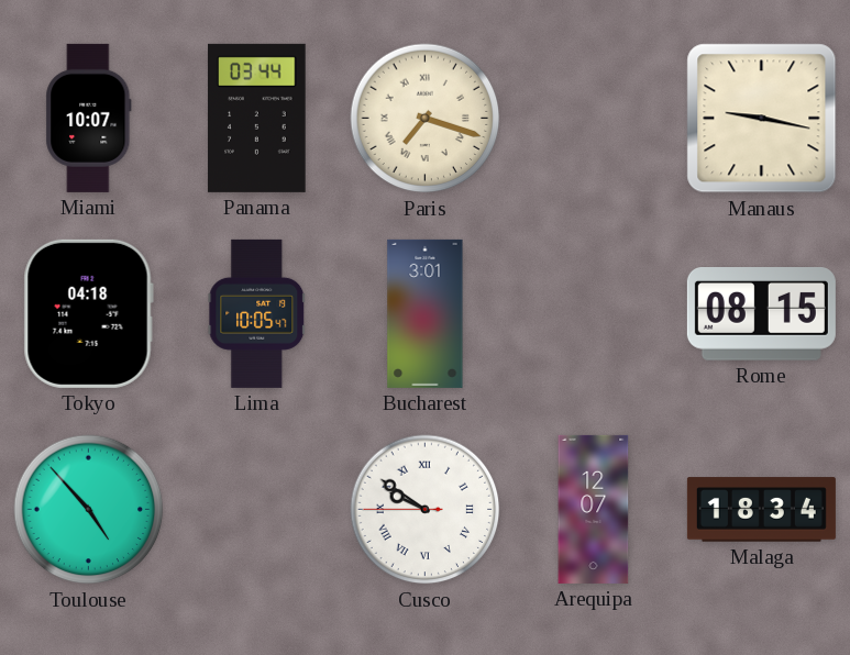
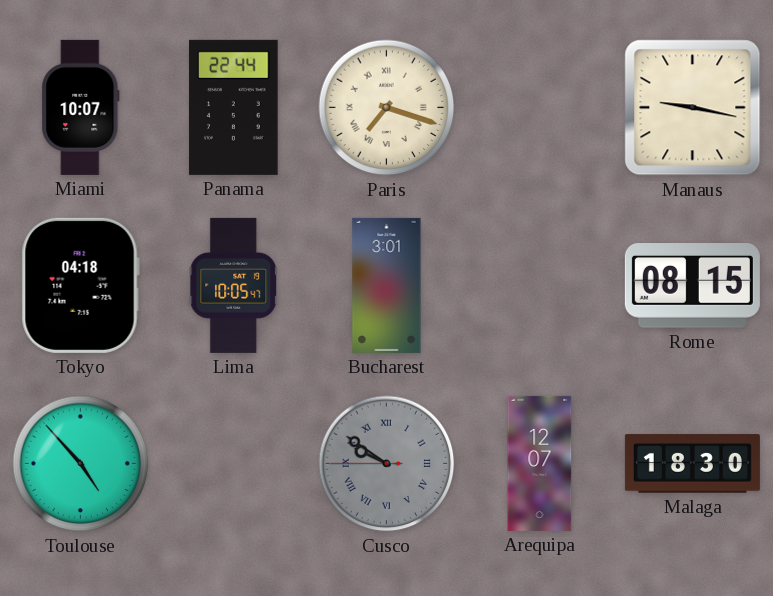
Panama: 03:44 -> 22:44
Cusco dial: white -> grey
Malaga: 18:34 -> 18:30
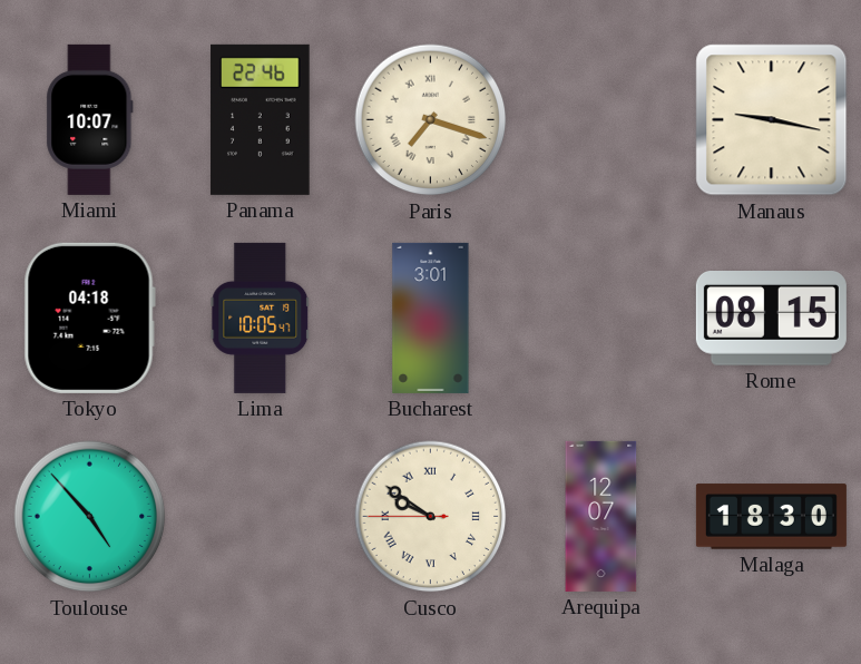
Panama: 22:44 -> 22:46
Cusco dial: grey -> cream
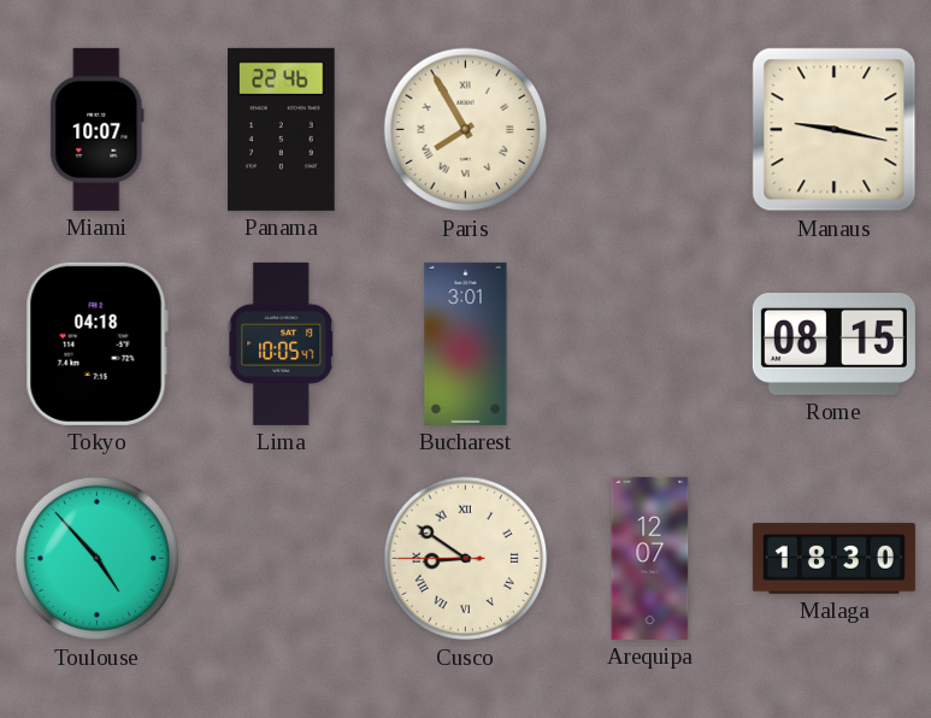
Paris: 7:18 -> 7:55
Cusco: 9:50 -> 8:50
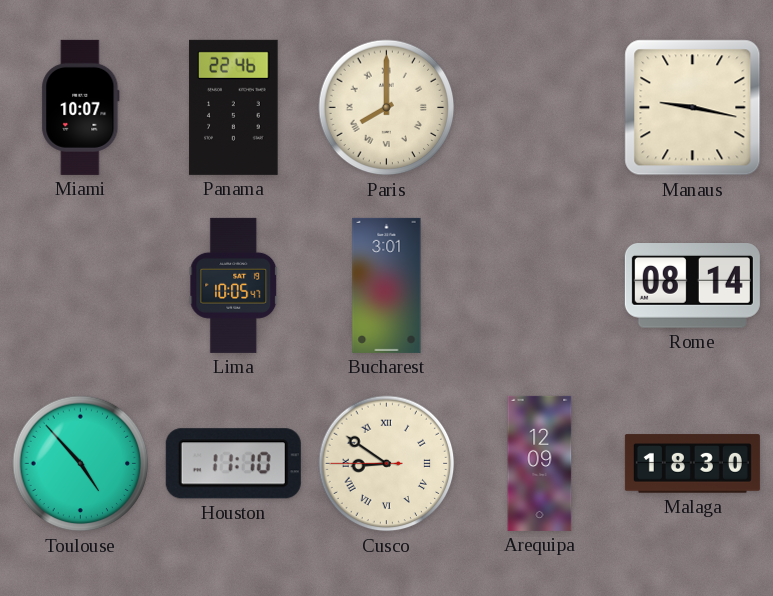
Paris: 7:55 -> 8:00
Tokyo: 04:18 -> none
Rome: 08:15 -> 08:14
Houston: none -> 11:10
Arequipa: 12:07 -> 12:09
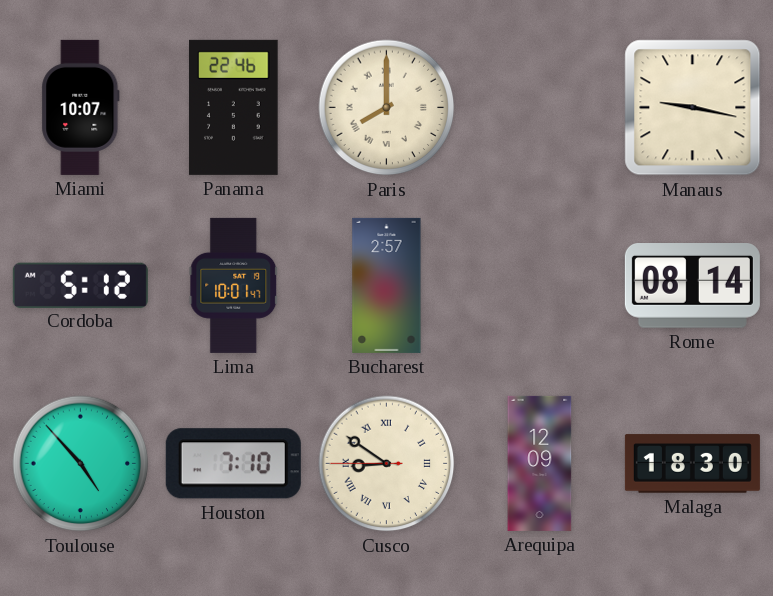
Cordoba: none -> 5:12
Lima: 10:05 -> 10:01
Bucharest: 3:01 -> 2:57
Houston: 11:10 -> 7:10
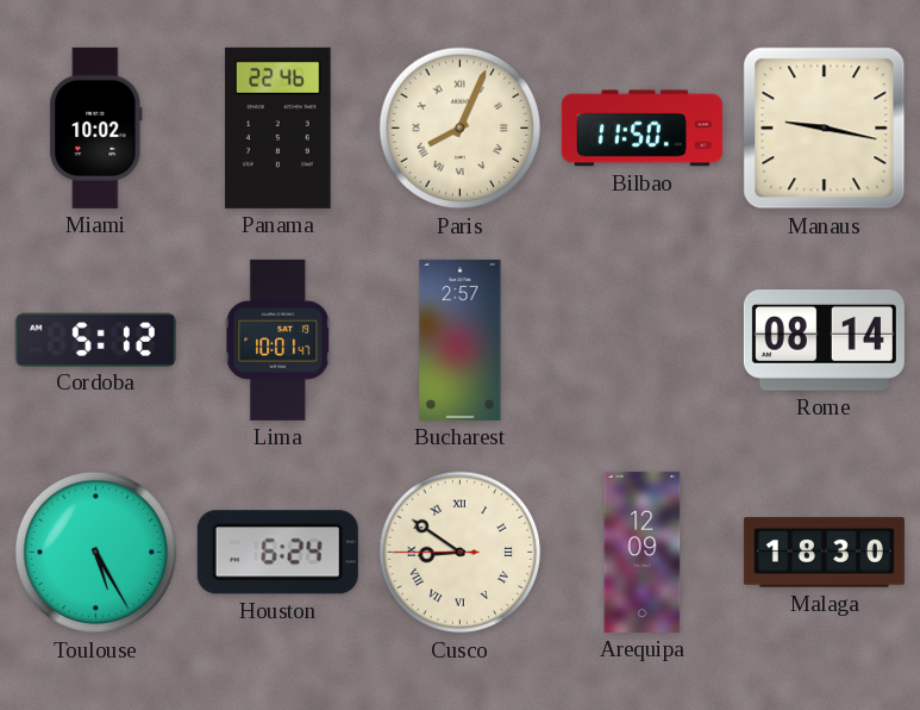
Miami: 10:07 -> 10:02
Paris: 8:00 -> 8:04
Bilbao: none -> 11:50
Toulouse: 4:53 -> 5:25
Houston: 7:10 -> 6:24
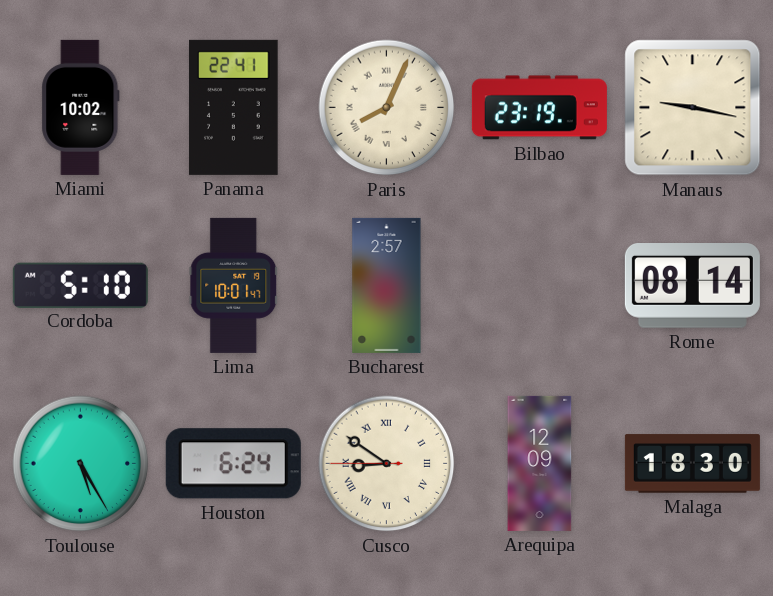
Panama: 22:46 -> 22:41
Bilbao: 11:50 -> 23:19
Cordoba: 5:12 -> 5:10
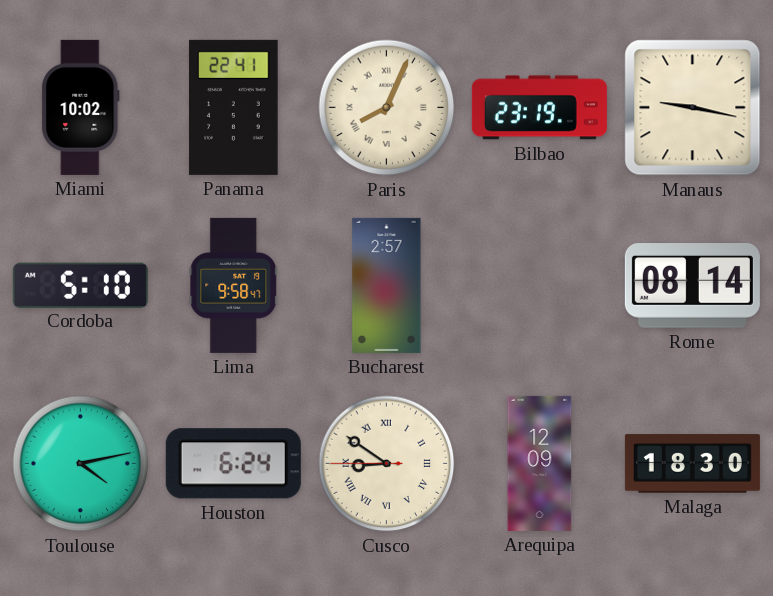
Lima: 10:01 -> 9:58
Toulouse: 5:25 -> 4:13
